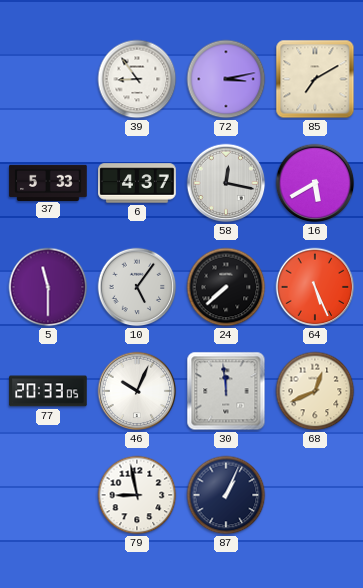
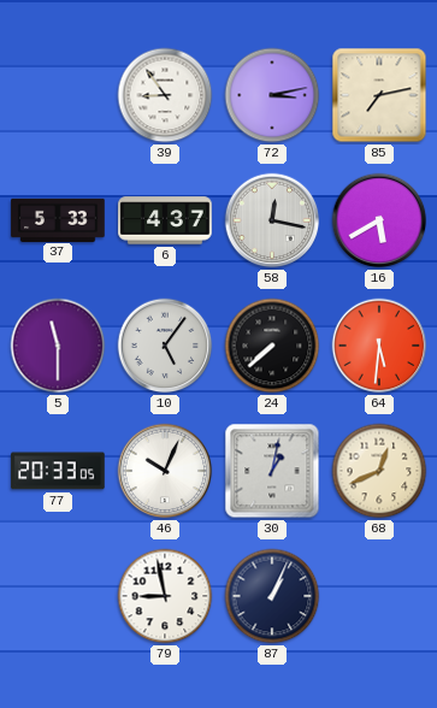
85: 7:10 -> 7:13
64: 5:26 -> 5:31
30: 11:59 -> 1:02
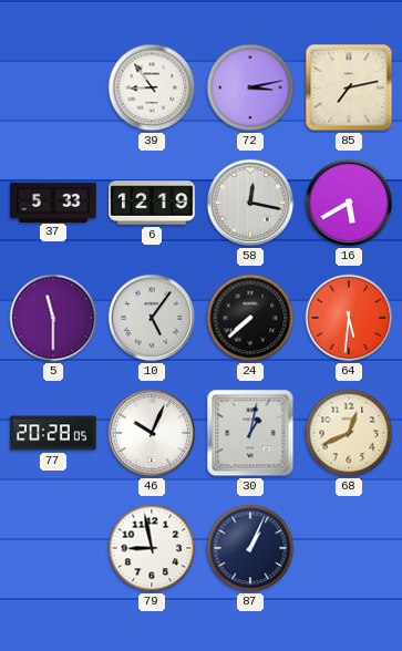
6: 4:37 -> 12:19
77: 20:33 -> 20:28
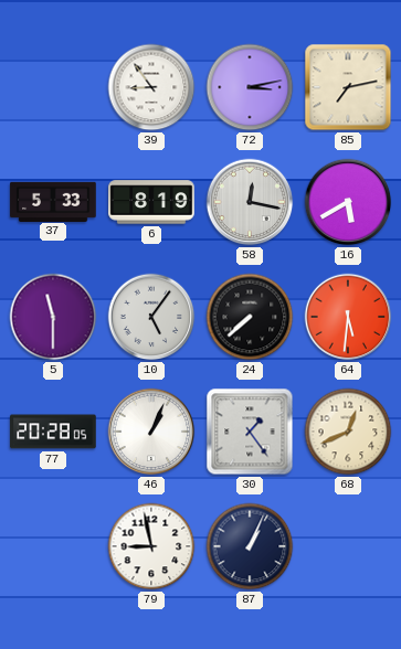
6: 12:19 -> 8:19
46: 10:04 -> 1:04
30: 1:02 -> 1:24
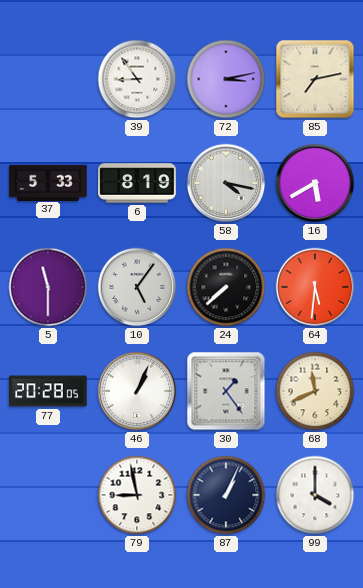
58: 12:17 -> 4:17
68: 12:41 -> 11:41
99: none -> 4:00
